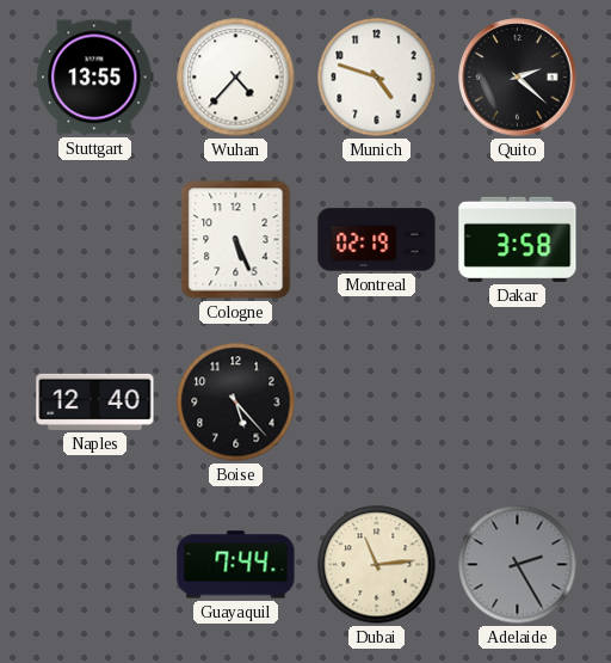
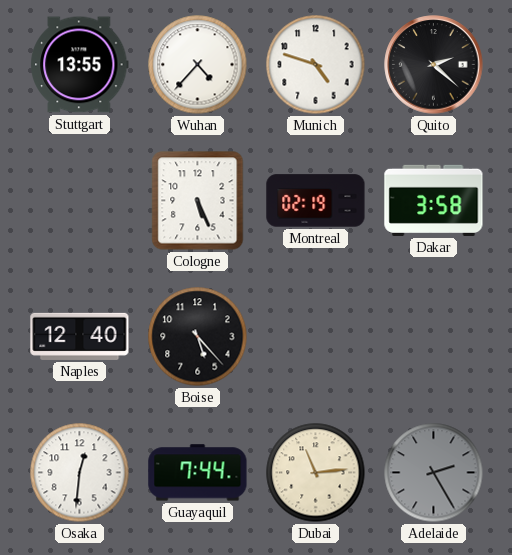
Osaka: none -> 12:31
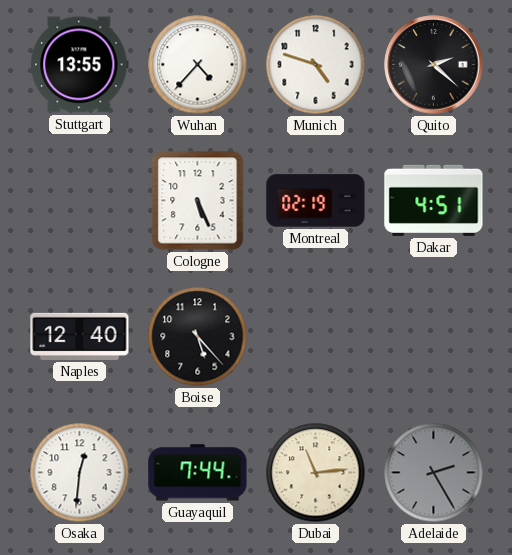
Dakar: 3:58 -> 4:51
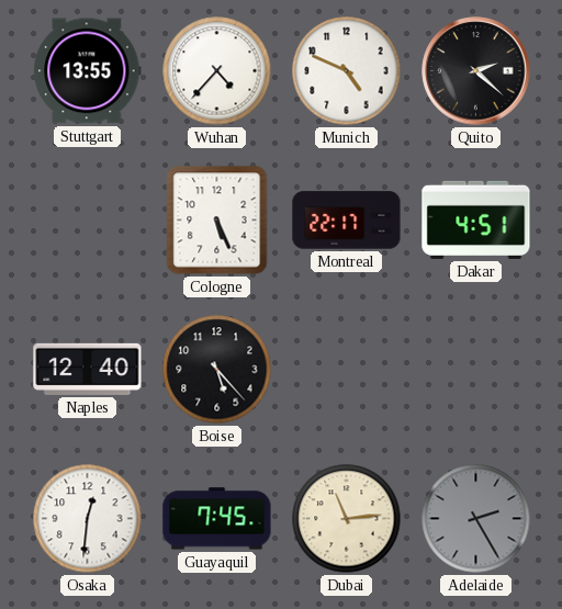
Munich: 4:48 -> 4:49
Montreal: 02:19 -> 22:17
Guayaquil: 7:44 -> 7:45
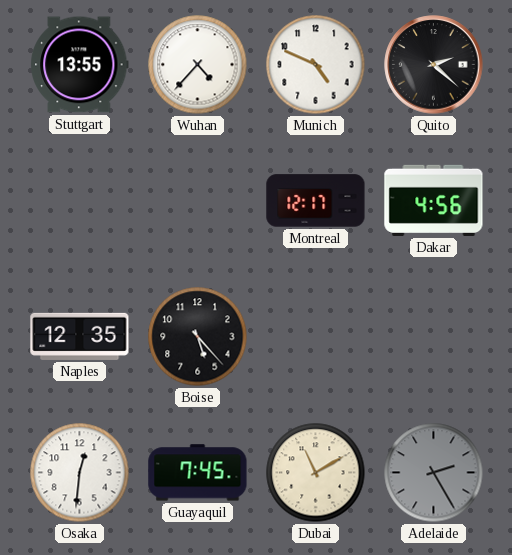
Cologne: 5:26 -> none
Montreal: 22:17 -> 12:17
Dakar: 4:51 -> 4:56
Naples: 12:40 -> 12:35
Dubai: 11:14 -> 11:10
